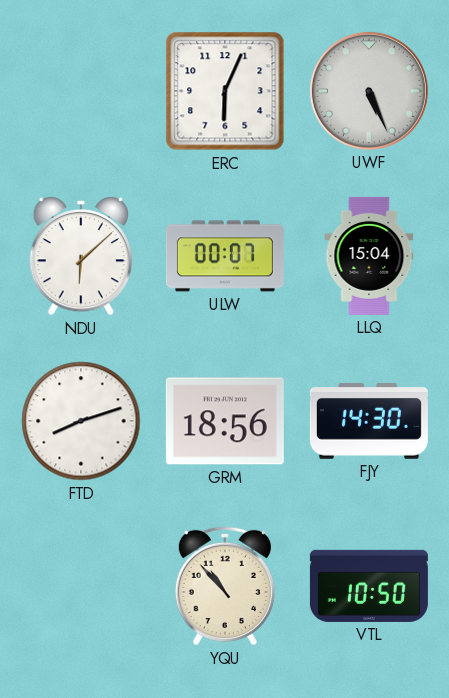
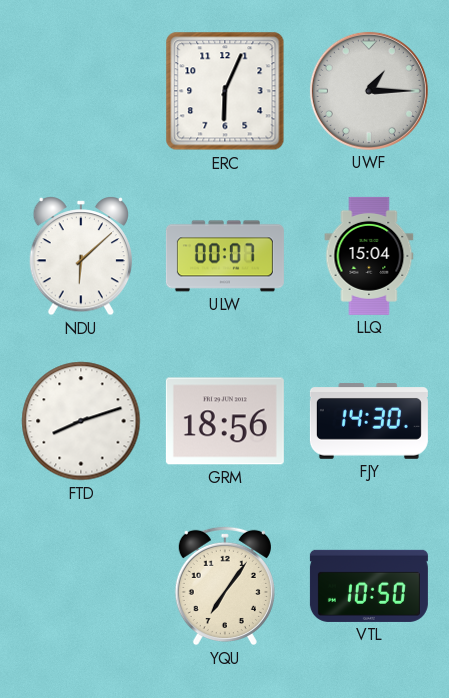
UWF: 5:26 -> 1:15
YQU: 10:53 -> 7:06
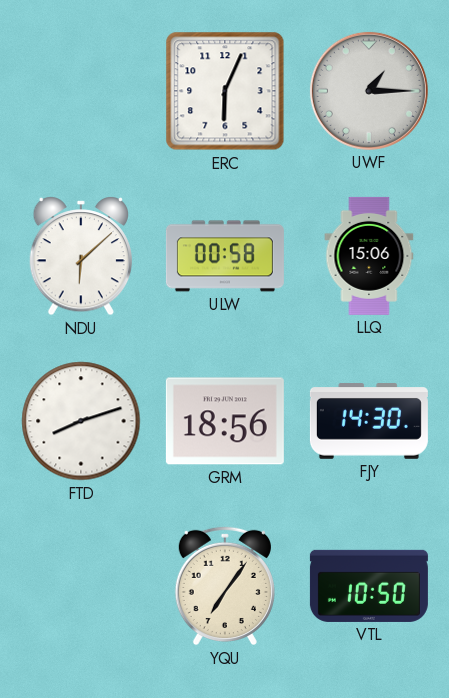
ULW: 00:07 -> 00:58
LLQ: 15:04 -> 15:06
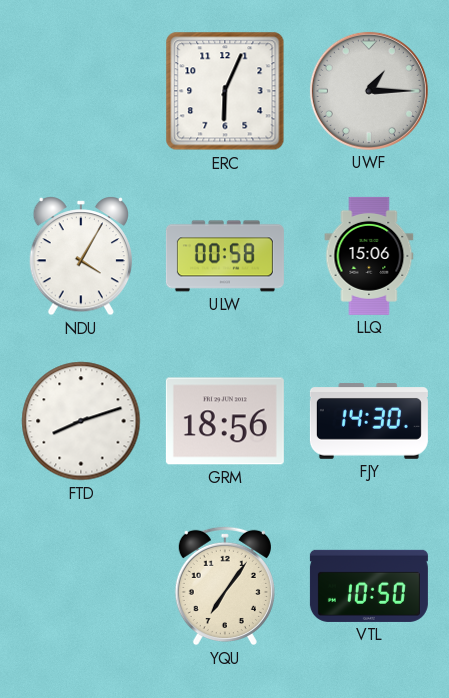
NDU: 6:08 -> 4:05
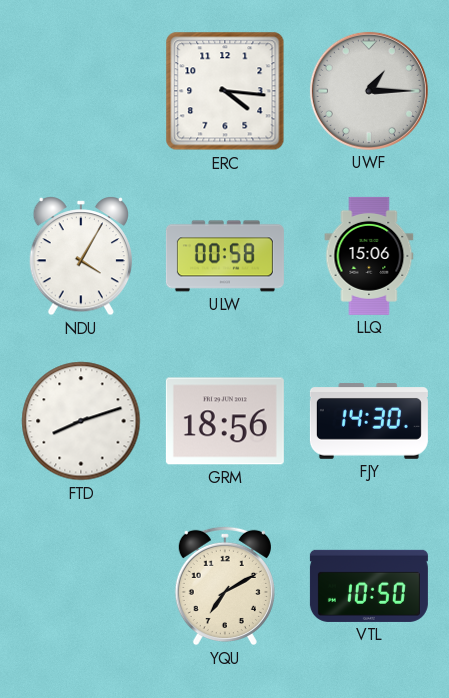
ERC: 6:04 -> 4:16
YQU: 7:06 -> 7:10
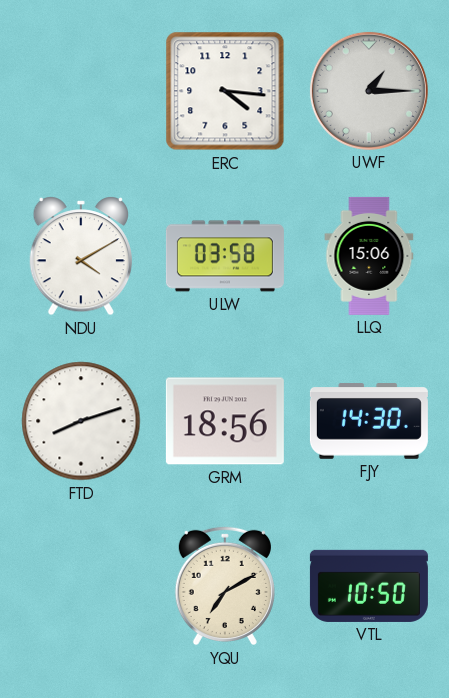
NDU: 4:05 -> 4:10
ULW: 00:58 -> 03:58
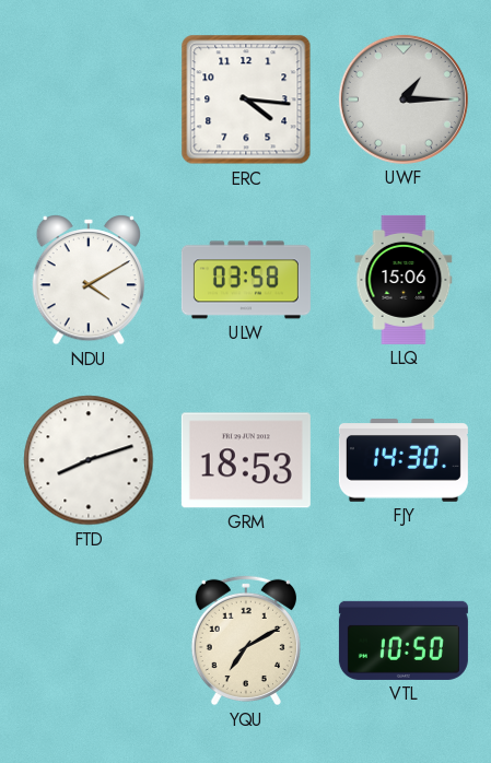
GRM: 18:56 -> 18:53
